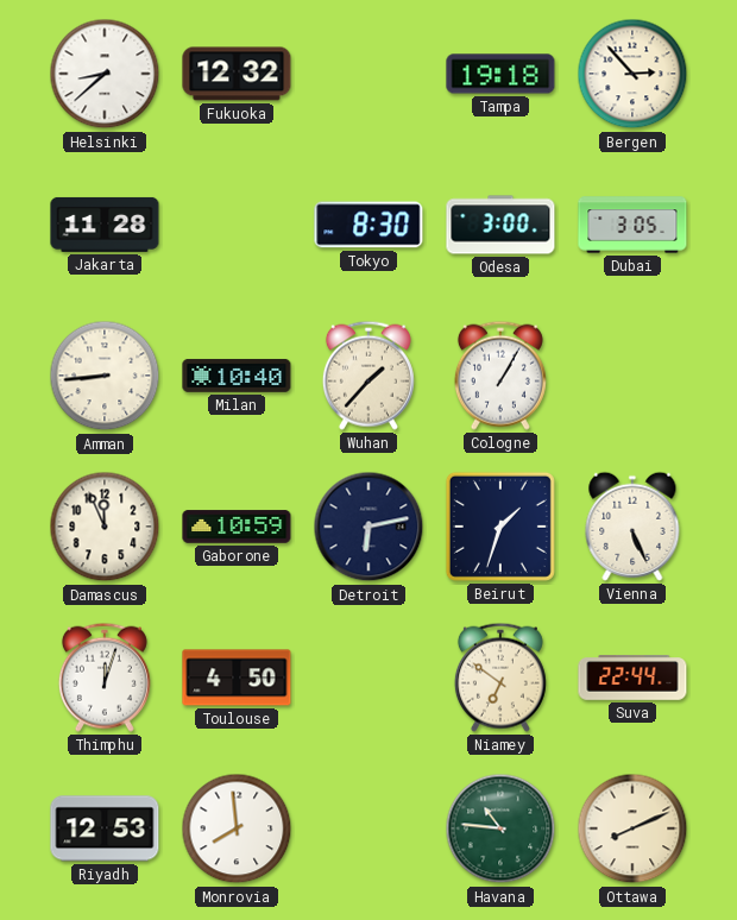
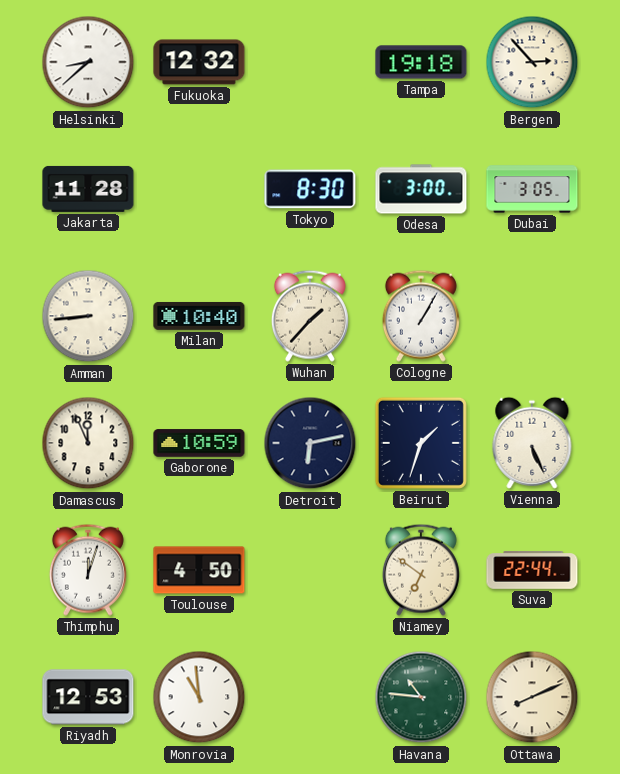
Monrovia: 7:59 -> 10:59
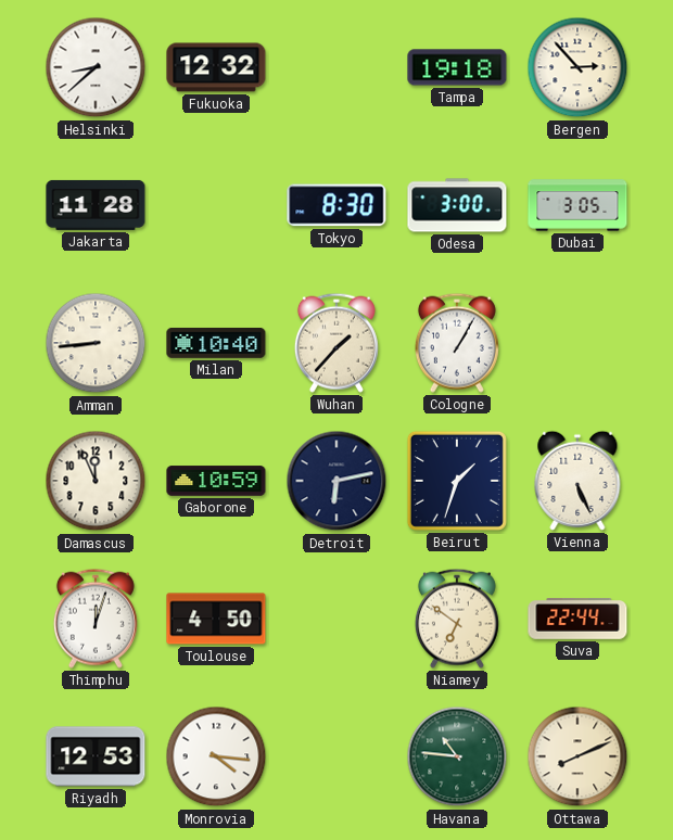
Monrovia: 10:59 -> 4:16
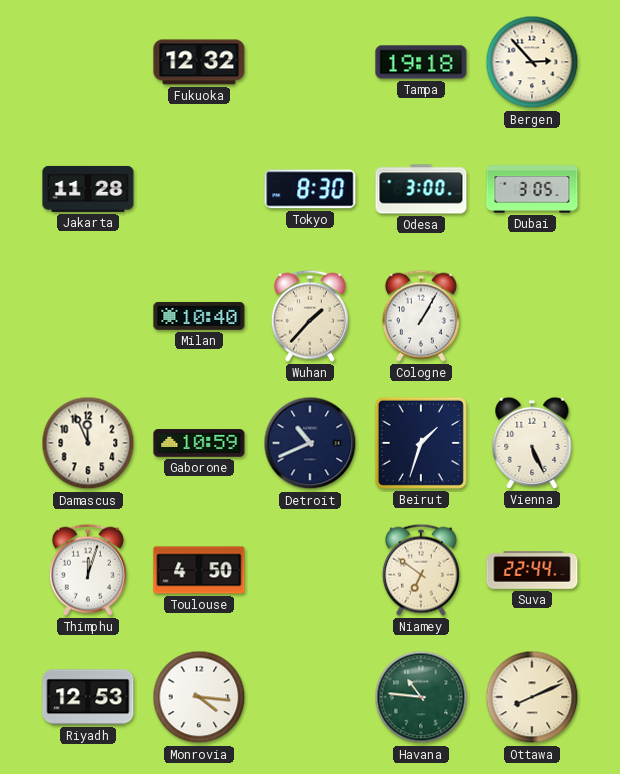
Helsinki: 8:38 -> none
Amman: 8:44 -> none
Detroit: 6:13 -> 10:41
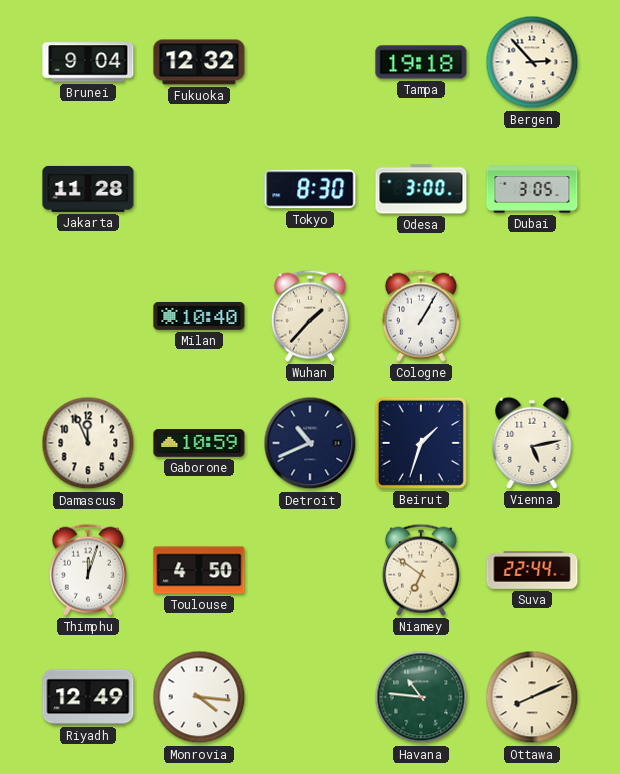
Brunei: none -> 9:04
Vienna: 5:26 -> 5:13
Riyadh: 12:53 -> 12:49
